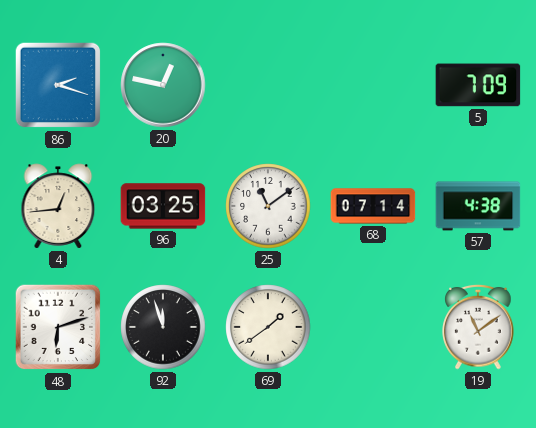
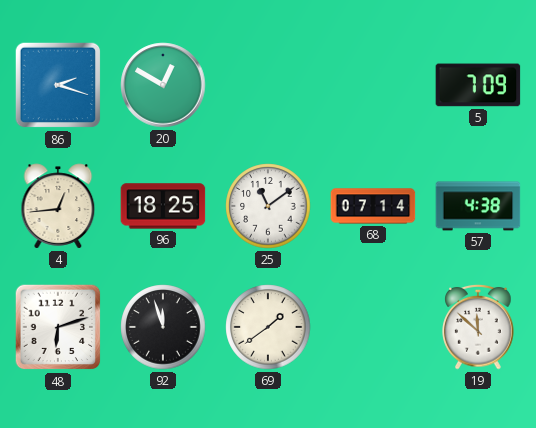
20: 12:47 -> 12:50
96: 03:25 -> 18:25
19: 11:09 -> 11:52
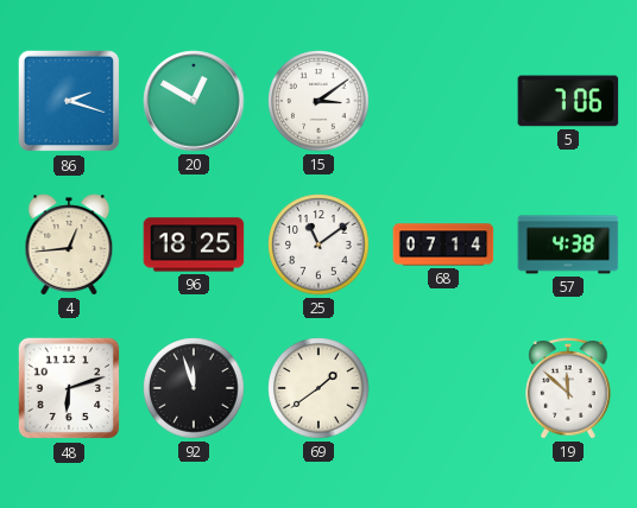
15: none -> 3:09
5: 7:09 -> 7:06
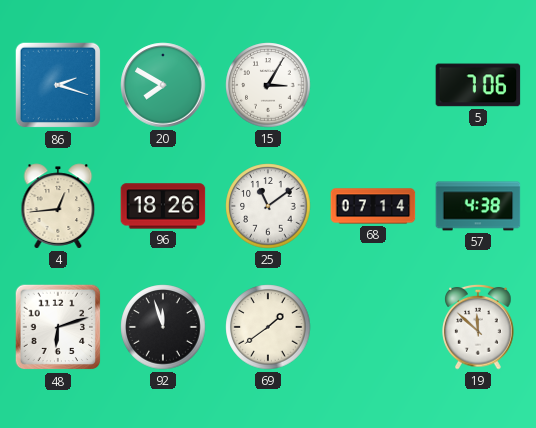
20: 12:50 -> 7:50
15: 3:09 -> 3:05
96: 18:25 -> 18:26
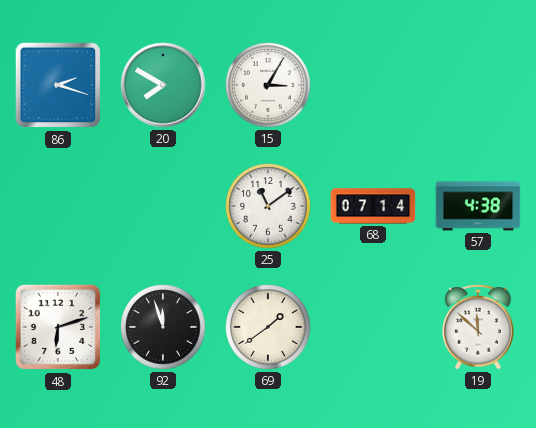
5: 7:06 -> none
4: 12:44 -> none
96: 18:26 -> none
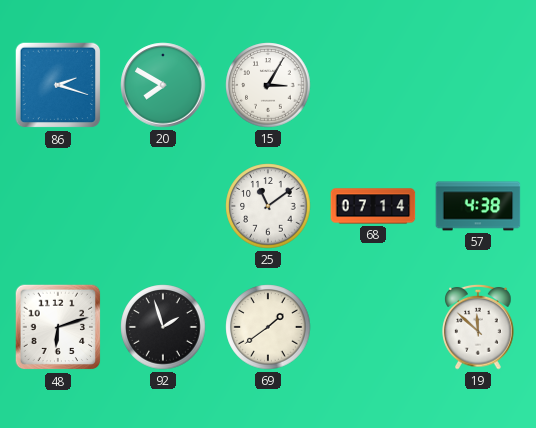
92: 11:57 -> 1:57
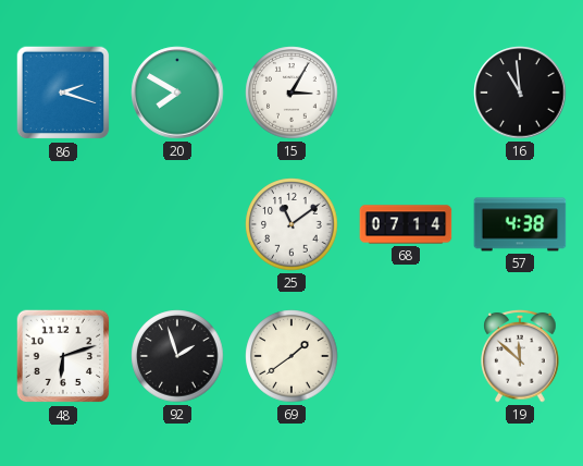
16: none -> 10:59
